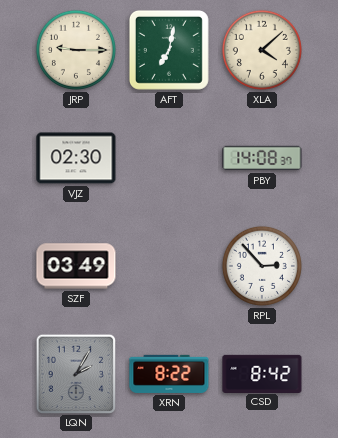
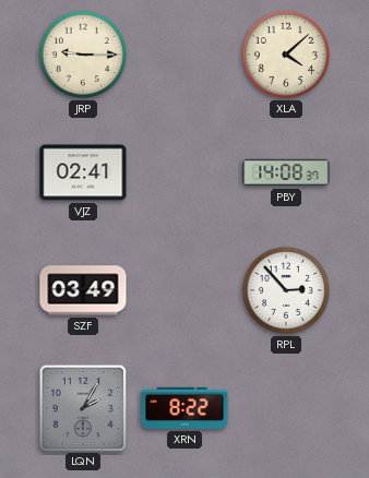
AFT: 7:02 -> none
VJZ: 02:30 -> 02:41
CSD: 8:42 -> none
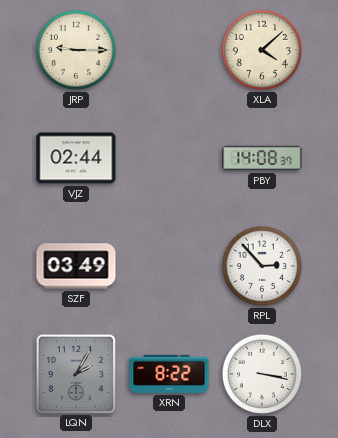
VJZ: 02:41 -> 02:44
DLX: none -> 3:17
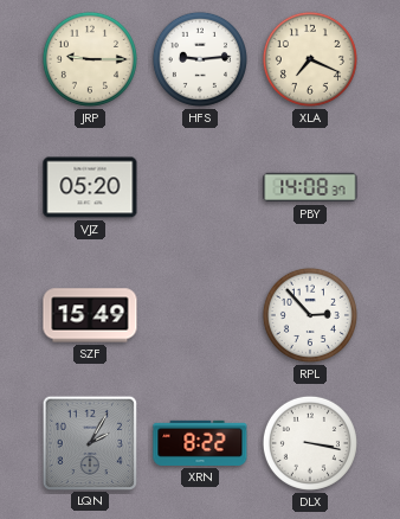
HFS: none -> 9:14
XLA: 4:08 -> 7:19
VJZ: 02:44 -> 05:20
SZF: 03:49 -> 15:49
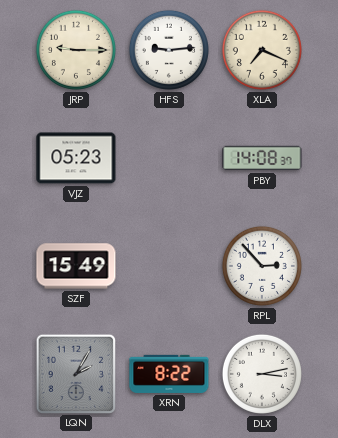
VJZ: 05:20 -> 05:23
DLX: 3:17 -> 3:13
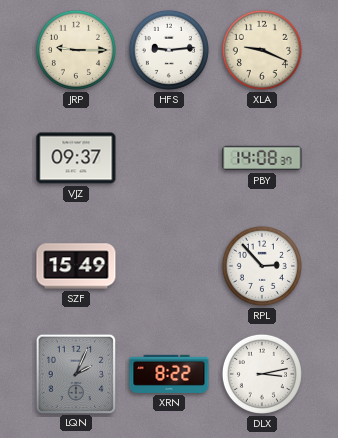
XLA: 7:19 -> 9:19
VJZ: 05:23 -> 09:37
LQN: 2:05 -> 2:04
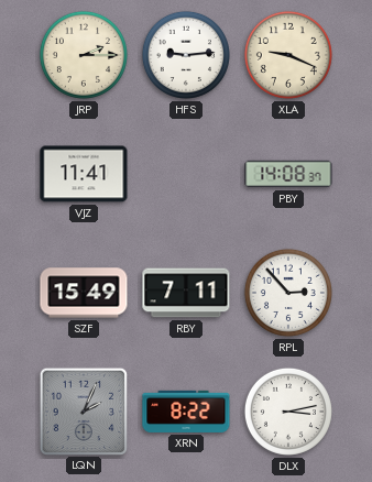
JRP: 9:15 -> 2:15
VJZ: 09:37 -> 11:41
RBY: none -> 7:11
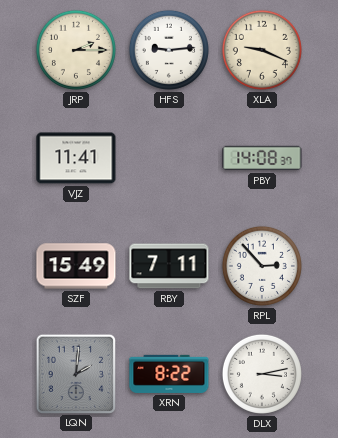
LQN: 2:04 -> 2:01
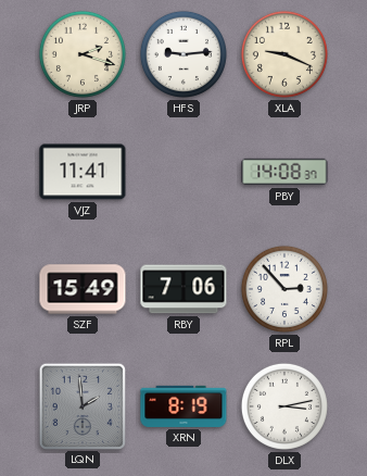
JRP: 2:15 -> 2:18
RBY: 7:11 -> 7:06
LQN: 2:01 -> 1:59
XRN: 8:22 -> 8:19
